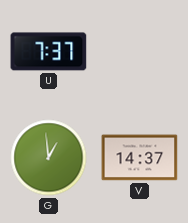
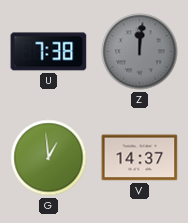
U: 7:37 -> 7:38
Z: none -> 12:01
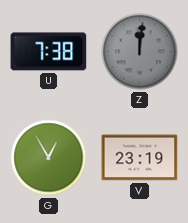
G: 12:59 -> 12:55
V: 14:37 -> 23:19
